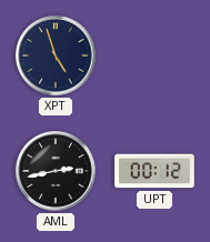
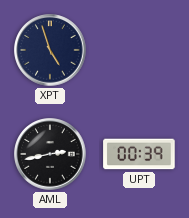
UPT: 00:12 -> 00:39
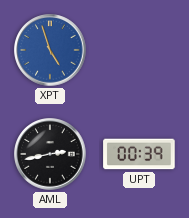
XPT dial: navy -> blue
